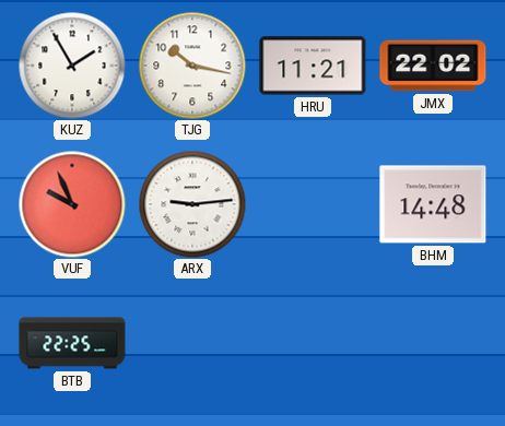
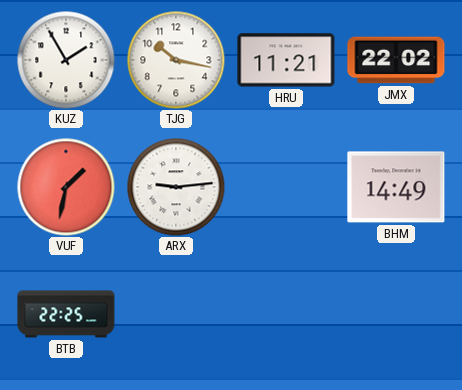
VUF: 9:56 -> 1:32
BHM: 14:48 -> 14:49
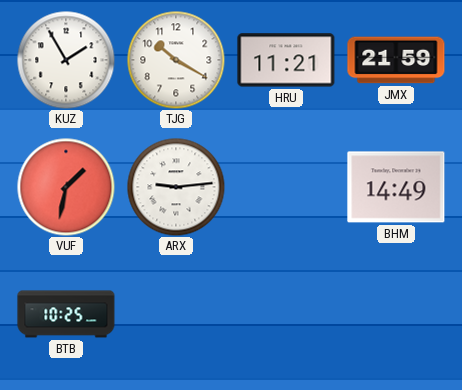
TJG: 10:17 -> 10:20
JMX: 22:02 -> 21:59
BTB: 22:25 -> 10:25
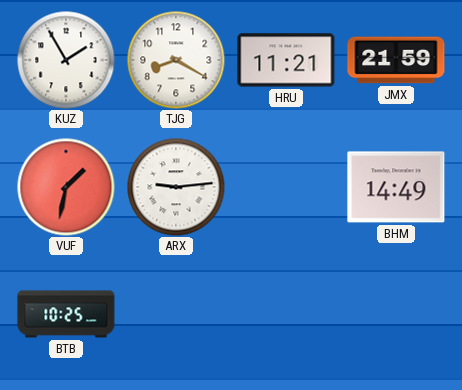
TJG: 10:20 -> 8:20
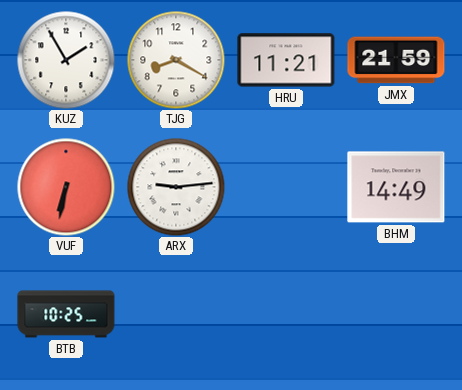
VUF: 1:32 -> 6:32
